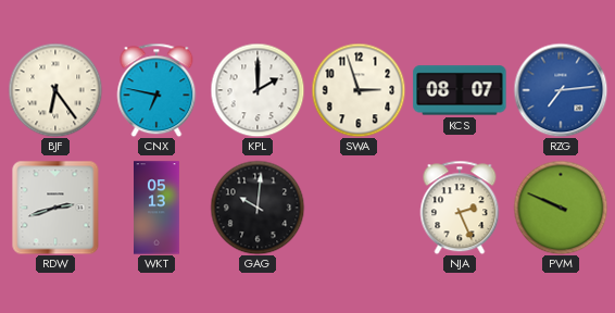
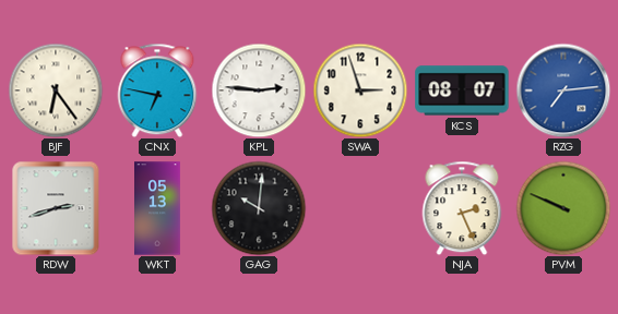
KPL: 2:00 -> 2:46
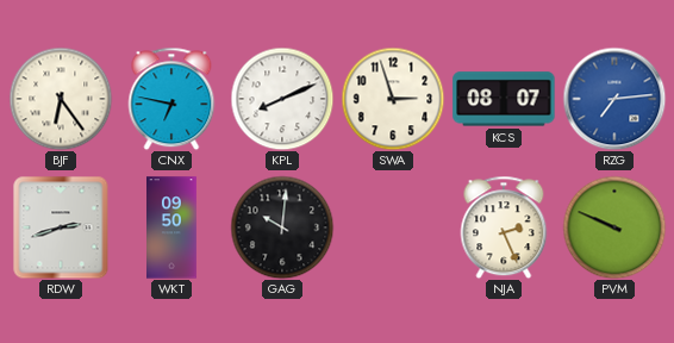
KPL: 2:46 -> 8:11
WKT: 05:13 -> 09:50
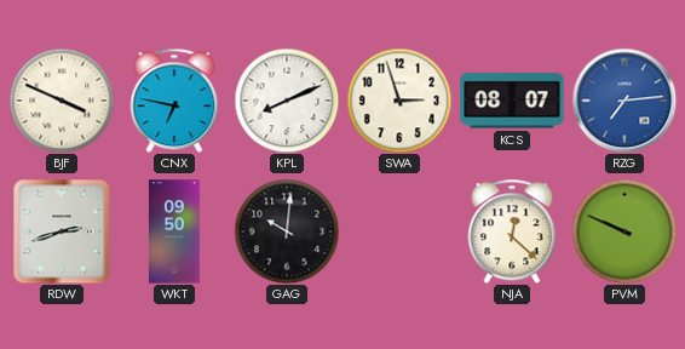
BJF: 6:24 -> 3:49
NJA: 2:26 -> 12:22
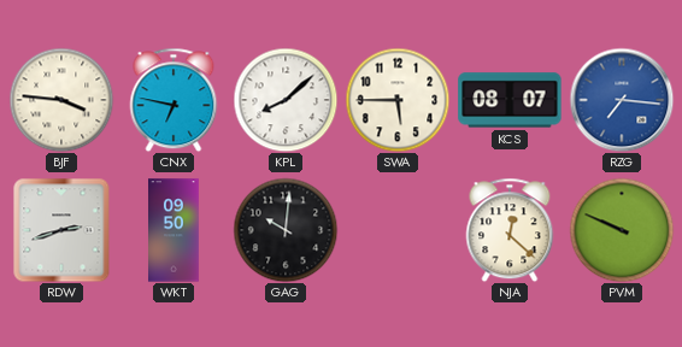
BJF: 3:49 -> 3:46
KPL: 8:11 -> 8:08
SWA: 2:57 -> 5:45
RZG: 7:14 -> 7:16
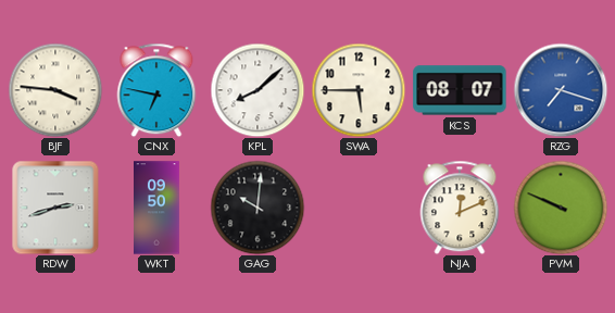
RZG: 7:16 -> 7:18
NJA: 12:22 -> 12:11
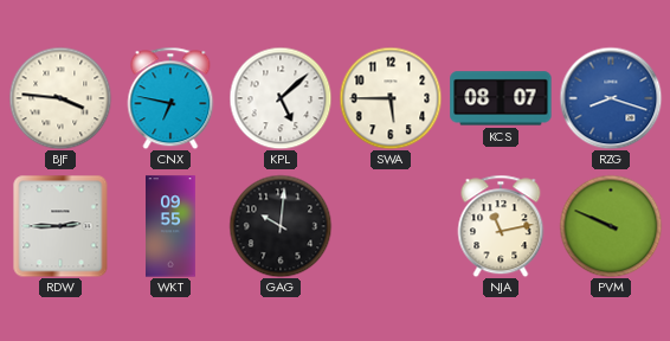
KPL: 8:08 -> 5:08
RZG: 7:18 -> 8:18
RDW: 2:42 -> 2:45
WKT: 09:50 -> 09:55
NJA: 12:11 -> 11:13
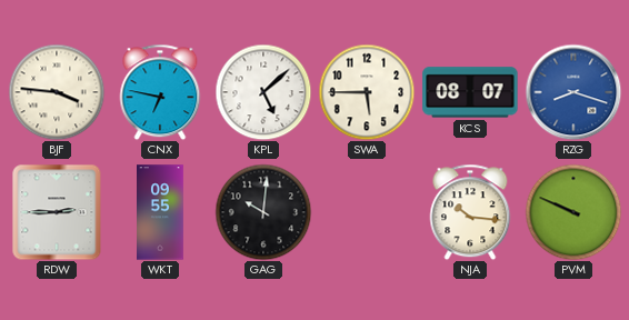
NJA: 11:13 -> 10:16
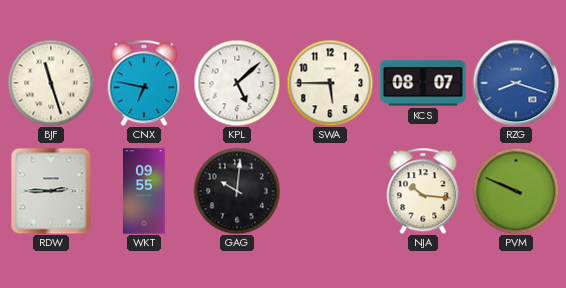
BJF: 3:46 -> 11:27
